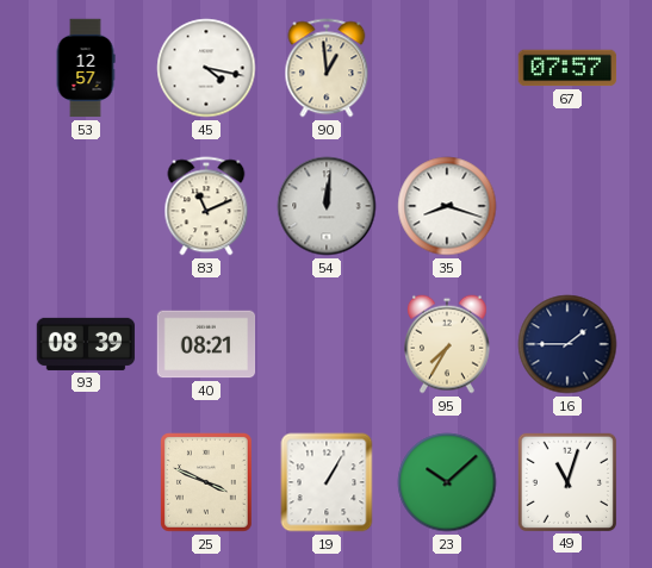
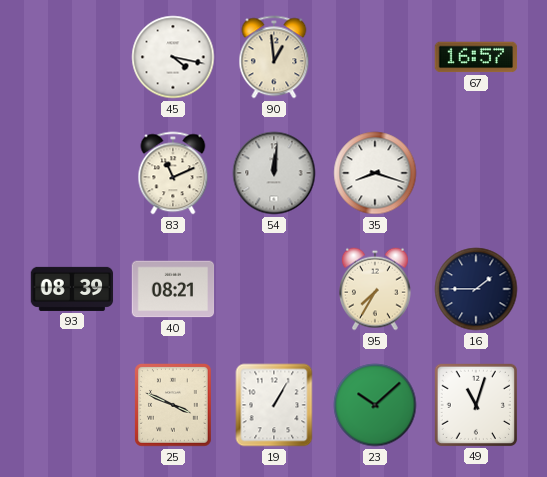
53: 12:57 -> none
67: 07:57 -> 16:57
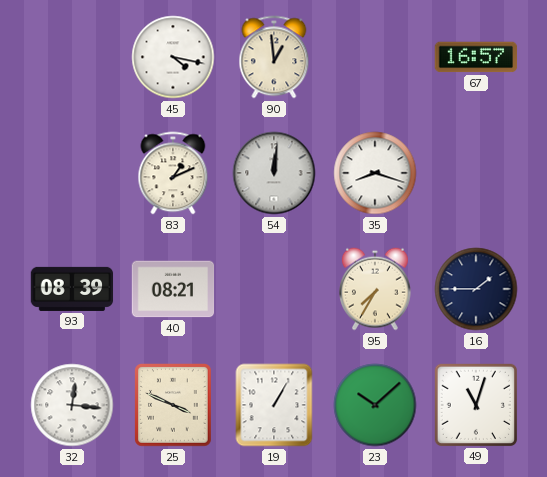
83: 11:11 -> 1:11
32: none -> 12:16
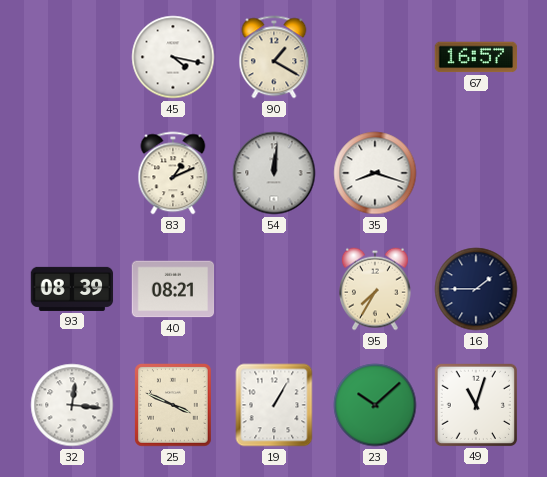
90: 12:59 -> 1:20
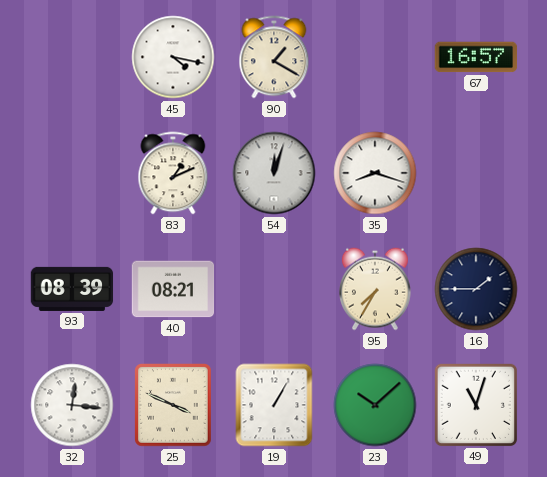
54: 12:01 -> 12:03
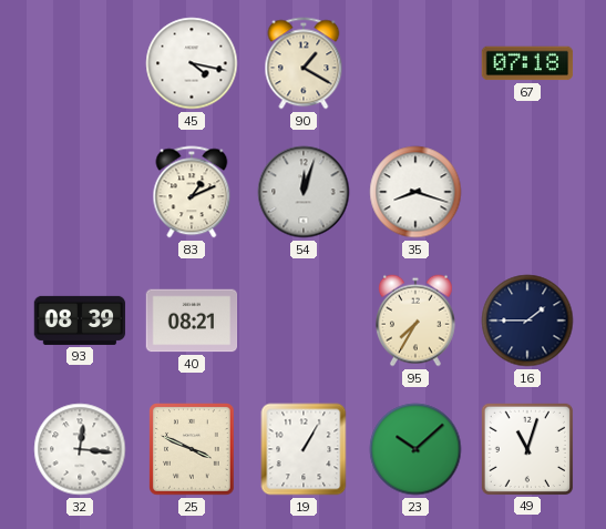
67: 16:57 -> 07:18
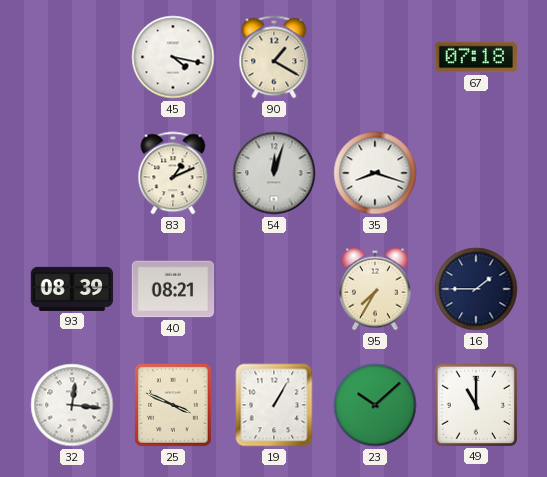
49: 11:03 -> 11:00
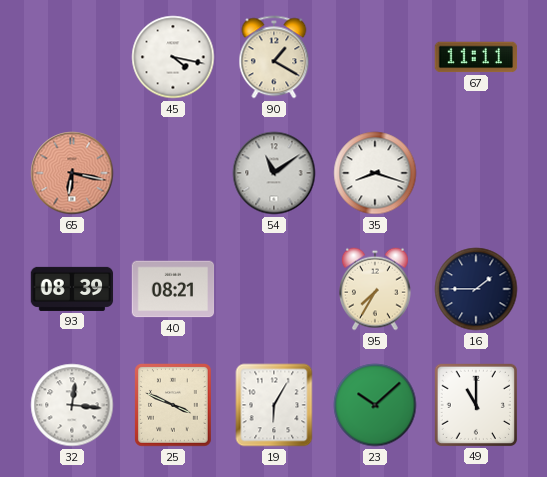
67: 07:18 -> 11:11
65: none -> 6:17
83: 1:11 -> none
54: 12:03 -> 11:09
19: 1:05 -> 6:05
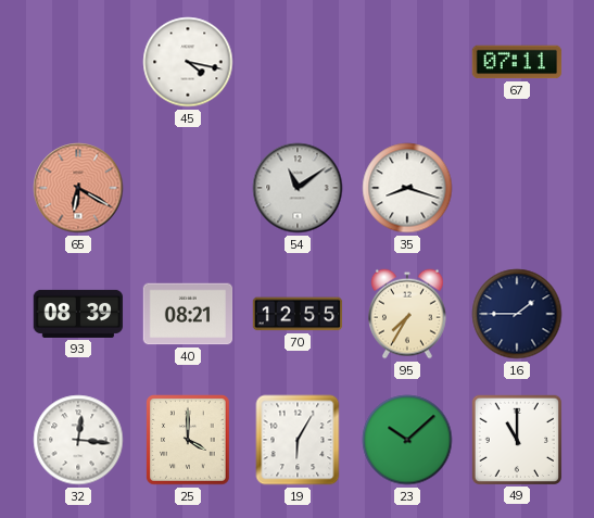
90: 1:20 -> none
67: 11:11 -> 07:11
65: 6:17 -> 6:20
70: none -> 12:55
25: 3:49 -> 4:00
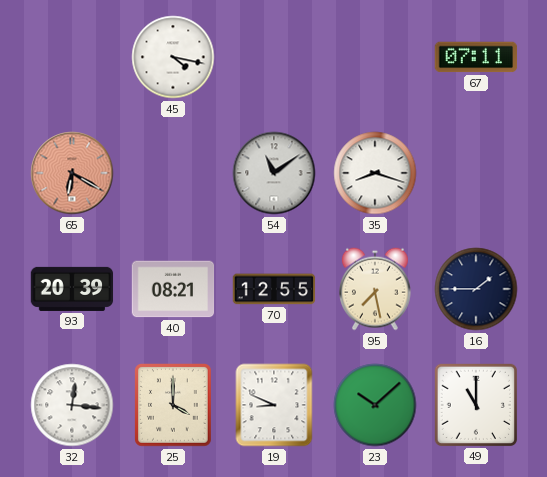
93: 08:39 -> 20:39
95: 7:35 -> 7:28
19: 6:05 -> 8:49
